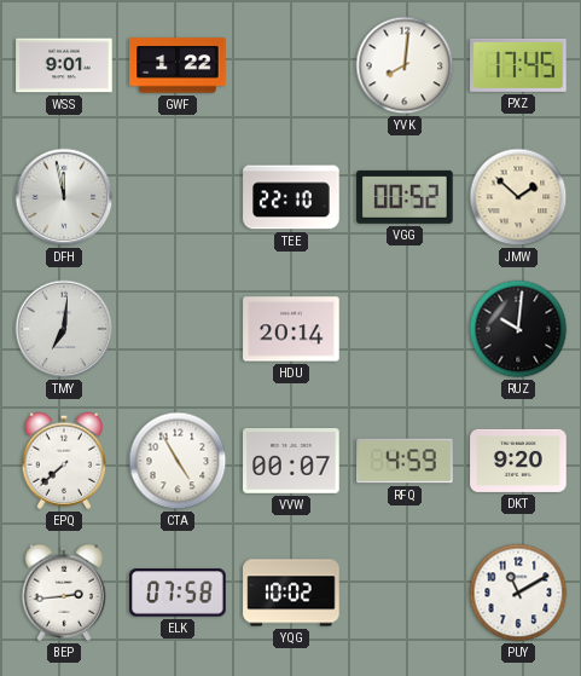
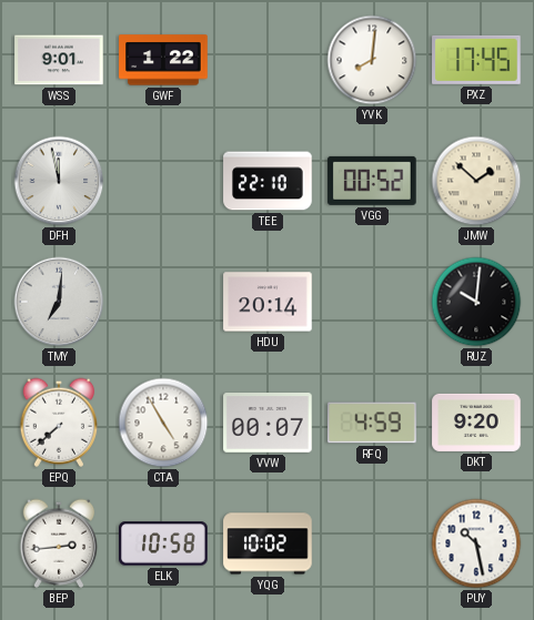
ELK: 07:58 -> 10:58
PUY: 11:10 -> 10:28
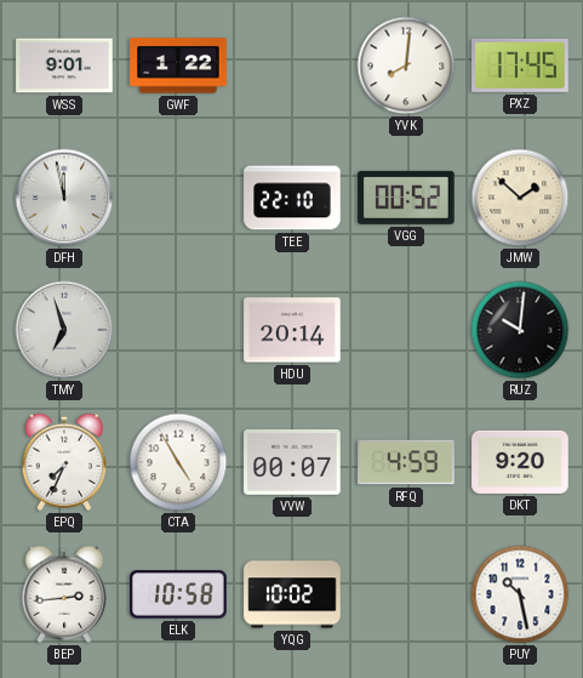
TMY: 7:01 -> 6:57
EPQ: 7:38 -> 7:34
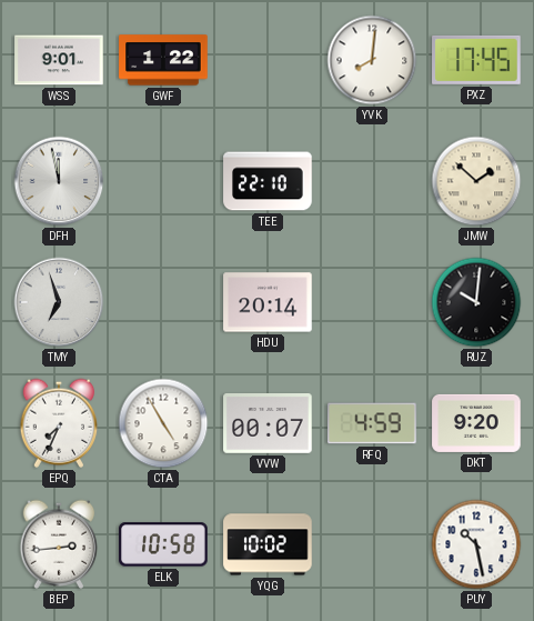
VGG: 00:52 -> none
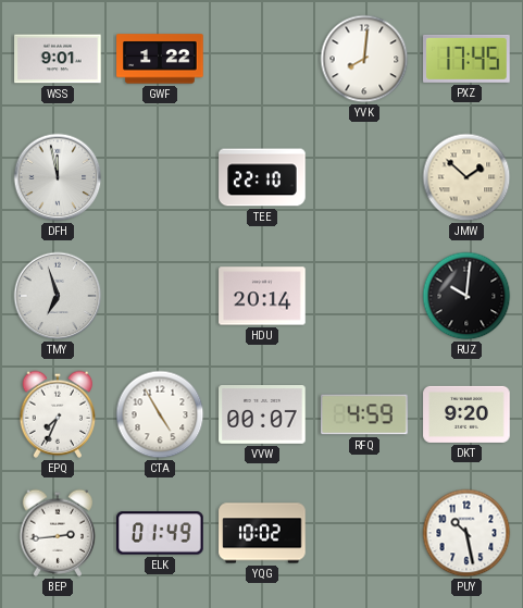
ELK: 10:58 -> 01:49
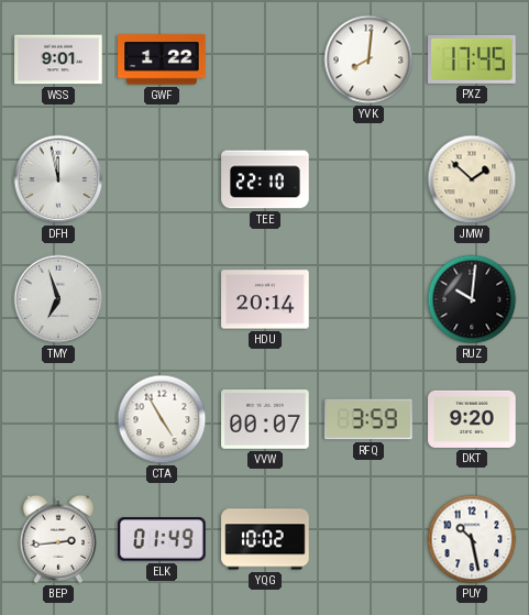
EPQ: 7:34 -> none
RFQ: 4:59 -> 3:59
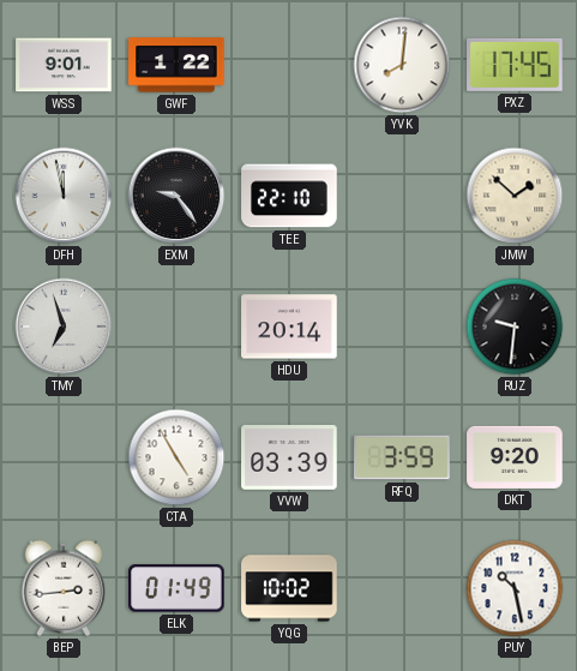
EXM: none -> 9:24
RUZ: 10:01 -> 9:31
VVW: 00:07 -> 03:39
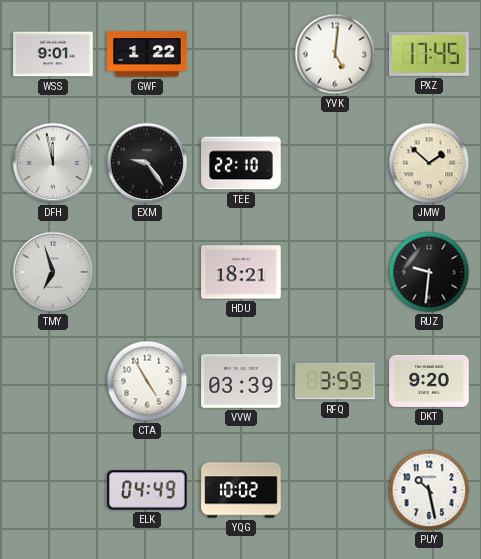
YVK: 8:01 -> 5:01
HDU: 20:14 -> 18:21
BEP: 2:44 -> none
ELK: 01:49 -> 04:49
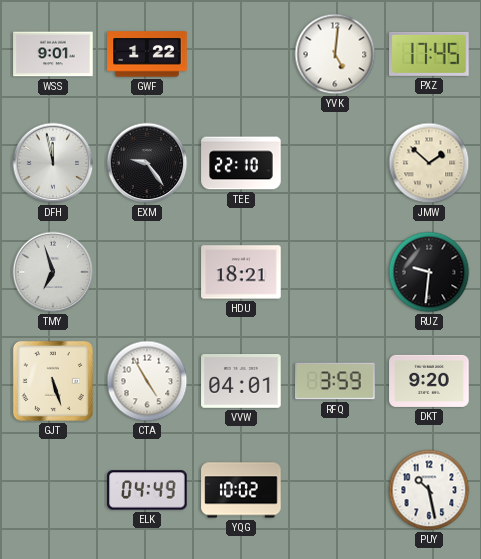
GJT: none -> 5:27
VVW: 03:39 -> 04:01
